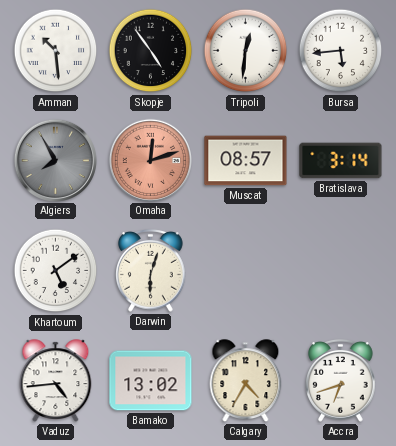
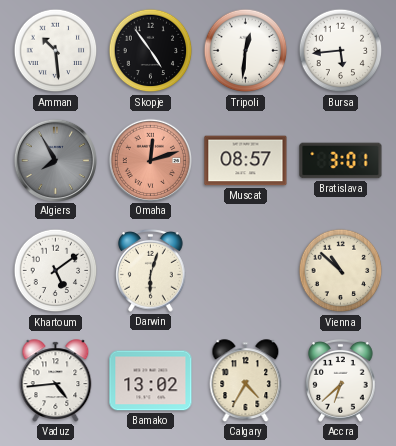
Bratislava: 3:14 -> 3:01
Vienna: none -> 10:52
Accra: 6:42 -> 6:38
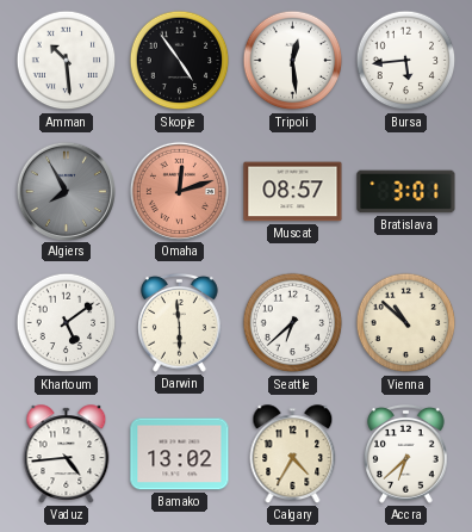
Tripoli: 12:31 -> 12:29
Darwin: 6:03 -> 5:59
Seattle: none -> 6:38
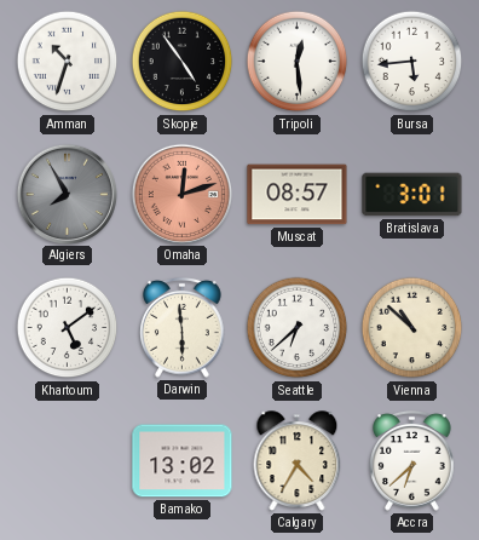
Amman: 10:29 -> 10:33
Vaduz: 4:44 -> none
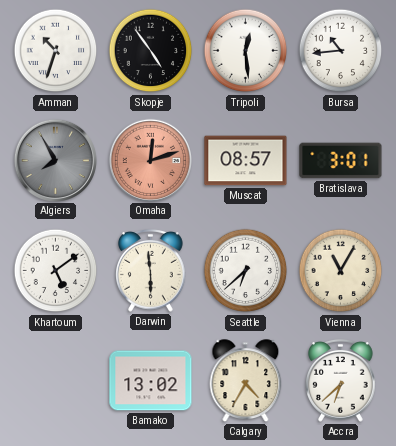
Bursa: 5:44 -> 10:44
Vienna: 10:52 -> 11:05
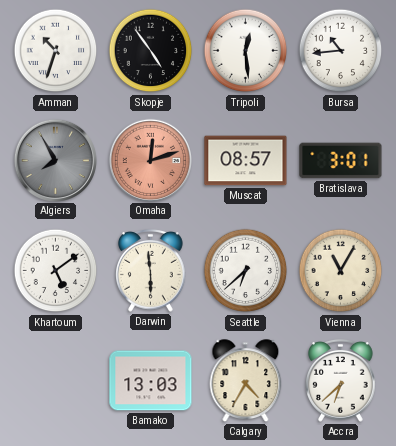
Bamako: 13:02 -> 13:03
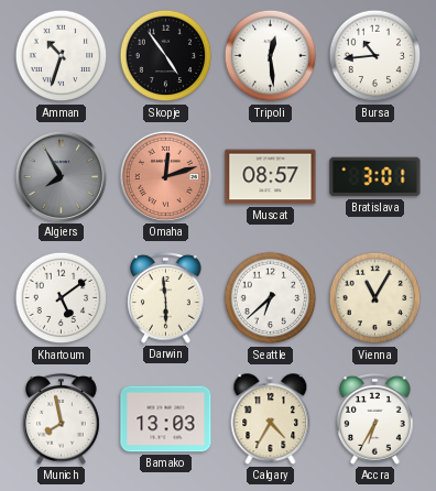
Munich: none -> 7:58
Accra: 6:38 -> 6:35
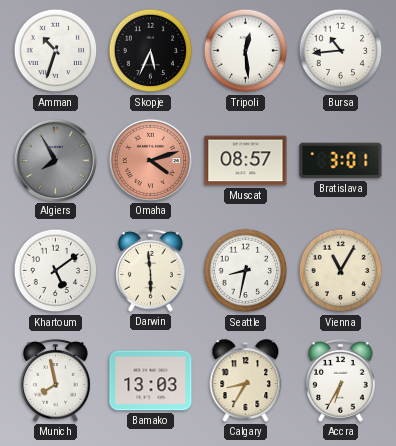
Skopje: 4:54 -> 5:34
Omaha: 12:12 -> 4:12
Seattle: 6:38 -> 8:32
Calgary: 4:35 -> 8:35
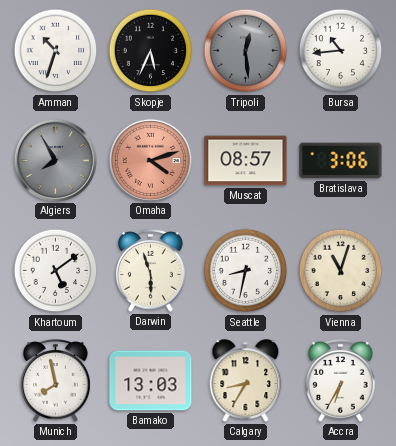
Tripoli dial: white -> grey
Bratislava: 3:01 -> 3:06
Darwin: 5:59 -> 5:57
Vienna: 11:05 -> 11:03
